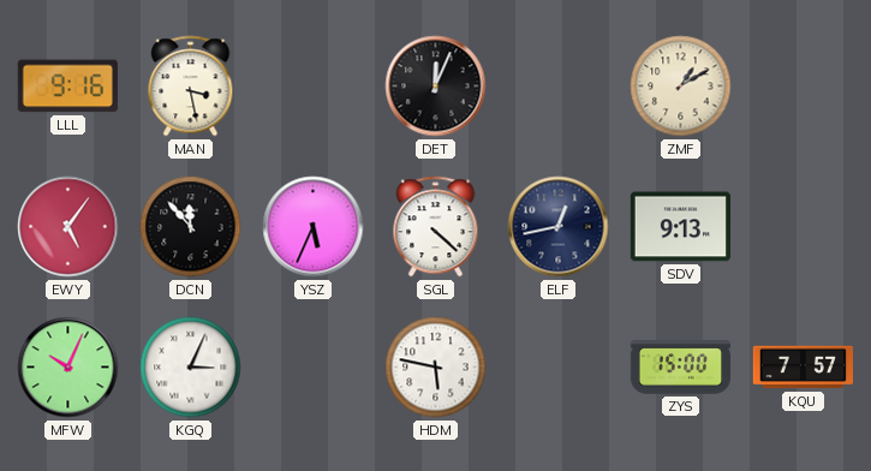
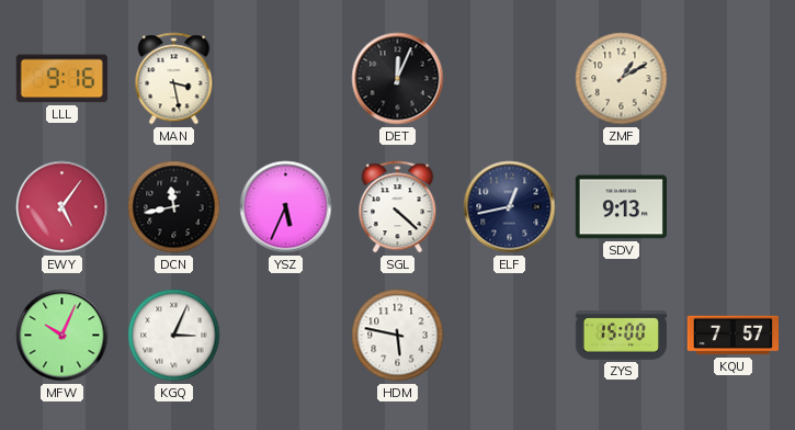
DCN: 11:53 -> 11:43
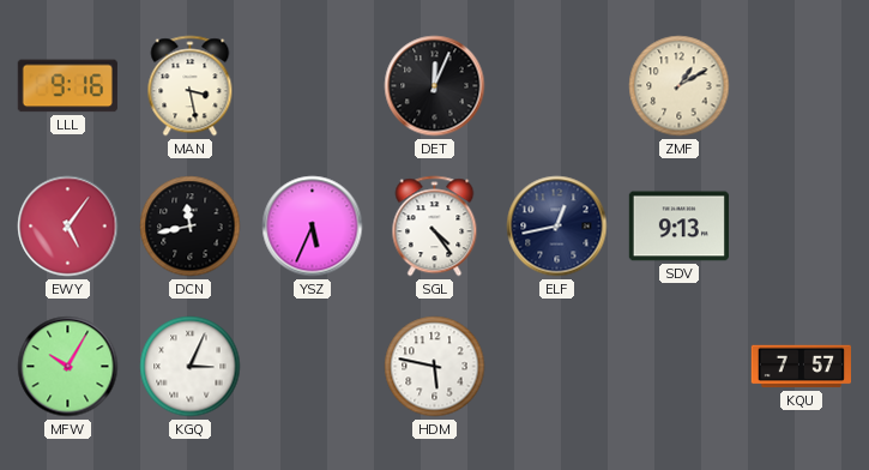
SGL: 4:22 -> 4:24
MFW: 10:04 -> 10:05
ZYS: 15:00 -> none
